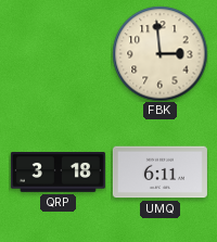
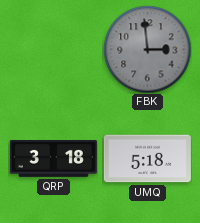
FBK dial: cream -> grey
UMQ: 6:11 -> 5:18
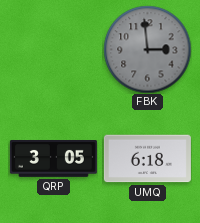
QRP: 3:18 -> 3:05
UMQ: 5:18 -> 6:18
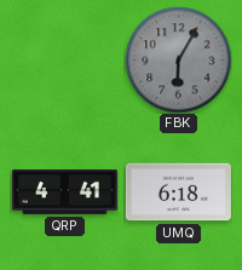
FBK: 2:59 -> 6:05
QRP: 3:05 -> 4:41
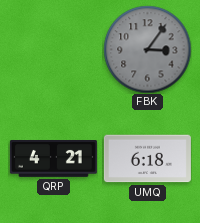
FBK: 6:05 -> 3:06
QRP: 4:41 -> 4:21
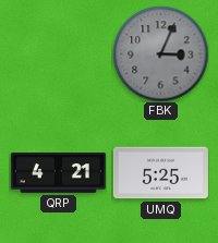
FBK: 3:06 -> 3:04
UMQ: 6:18 -> 5:25
